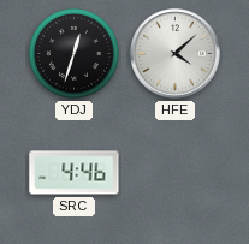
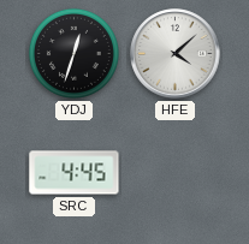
SRC: 4:46 -> 4:45
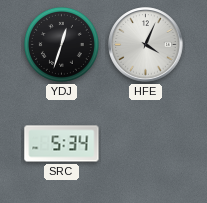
HFE: 4:08 -> 4:04
SRC: 4:45 -> 5:34
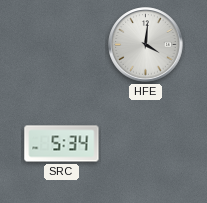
YDJ: 12:33 -> none
HFE: 4:04 -> 4:01
